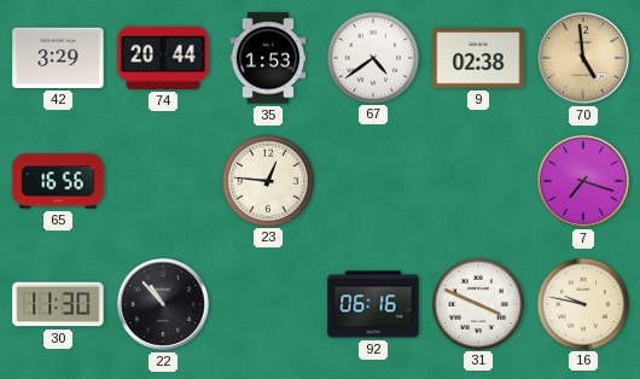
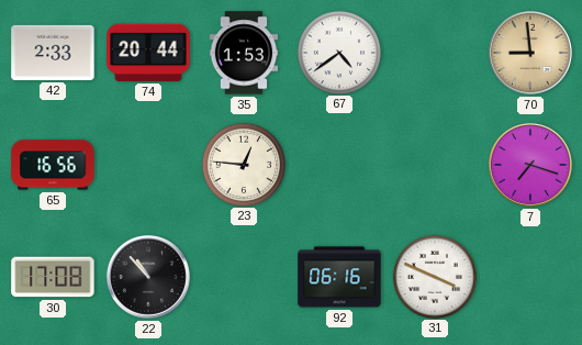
42: 3:29 -> 2:33
9: 02:38 -> none
70: 4:59 -> 8:59
30: 11:30 -> 17:08
16: 9:47 -> none
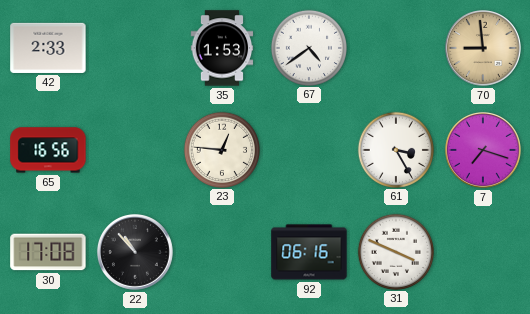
74: 20:44 -> none
61: none -> 3:25
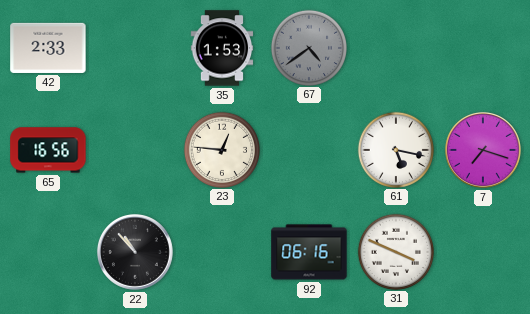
67 dial: white -> grey
70: 8:59 -> none
61: 3:25 -> 5:17
30: 17:08 -> none
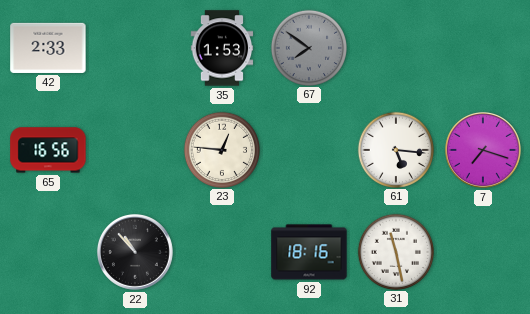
67: 4:39 -> 7:51
61: 5:17 -> 5:16
92: 06:16 -> 18:16
31: 3:49 -> 11:28
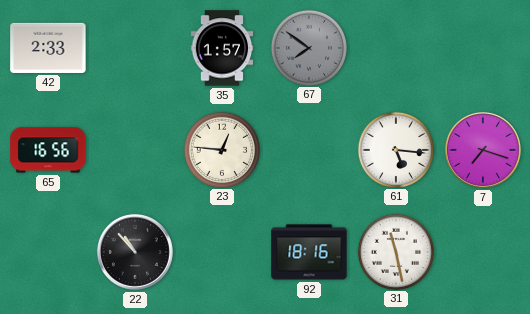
35: 1:53 -> 1:57
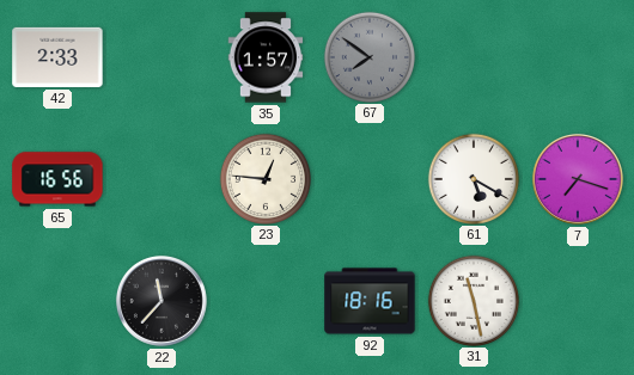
61: 5:16 -> 5:20
22: 10:53 -> 11:37
